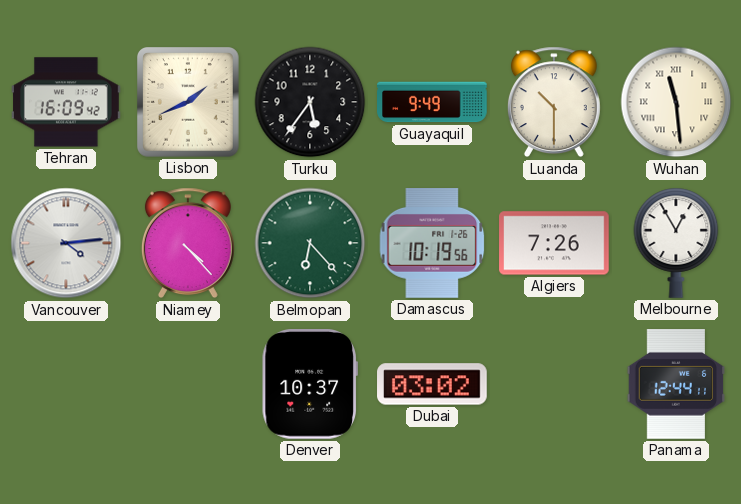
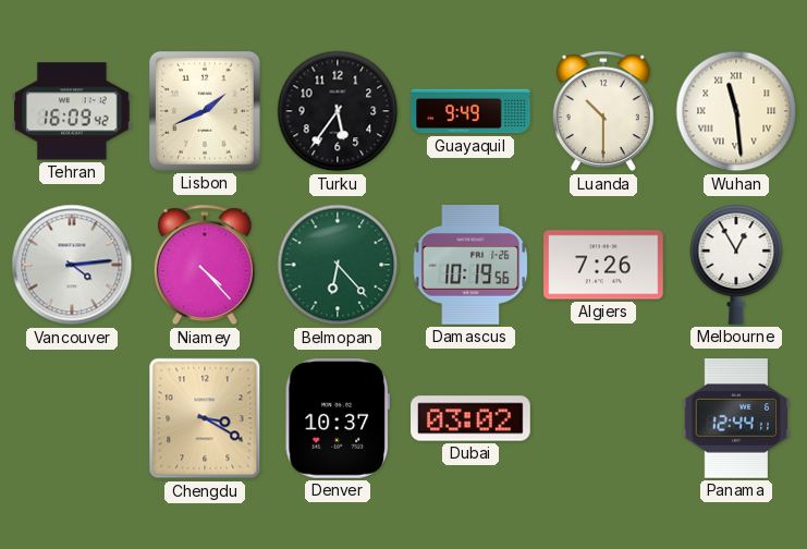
Chengdu: none -> 3:20
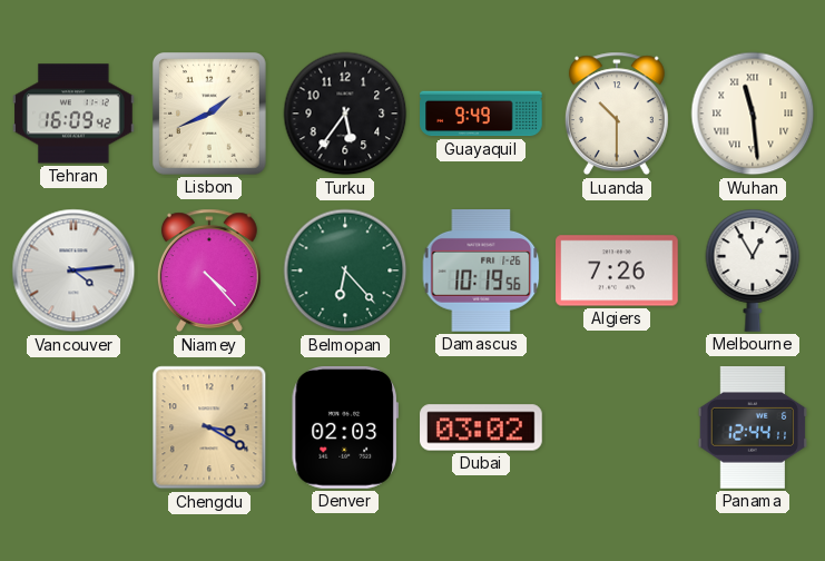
Denver: 10:37 -> 02:03
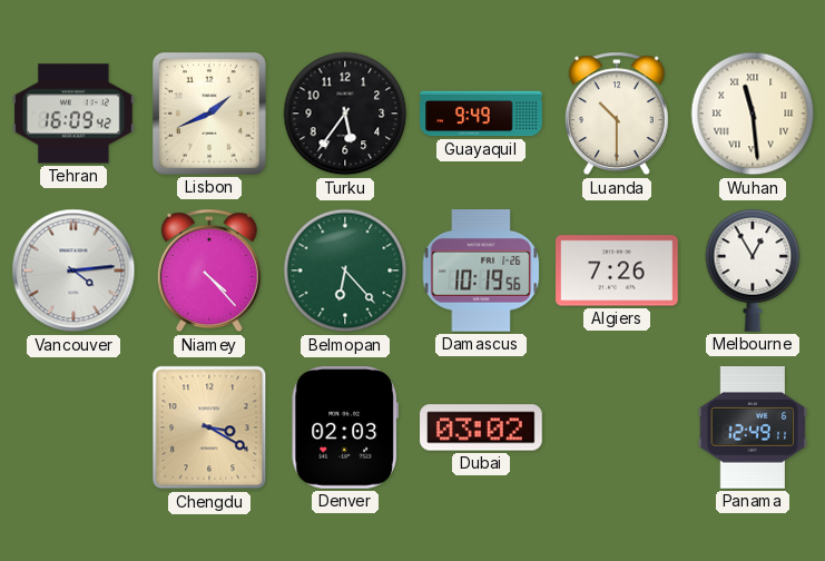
Panama: 12:44 -> 12:49
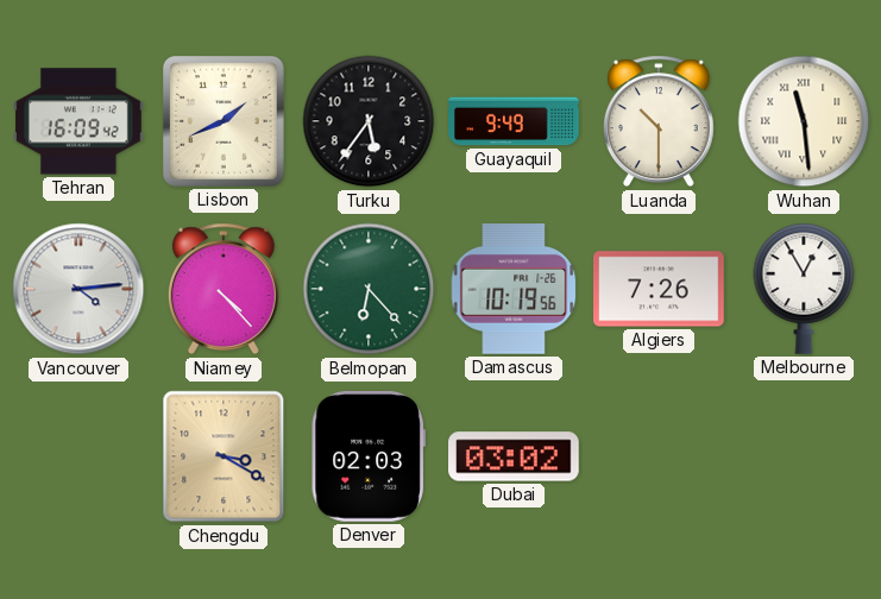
Panama: 12:49 -> none
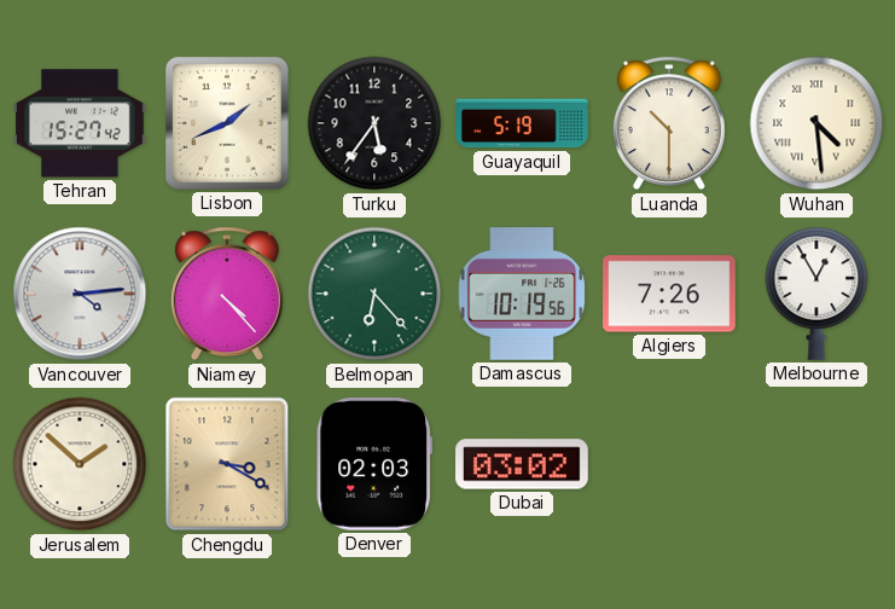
Tehran: 16:09 -> 15:27
Guayaquil: 9:49 -> 5:19
Wuhan: 11:29 -> 4:29
Jerusalem: none -> 1:52
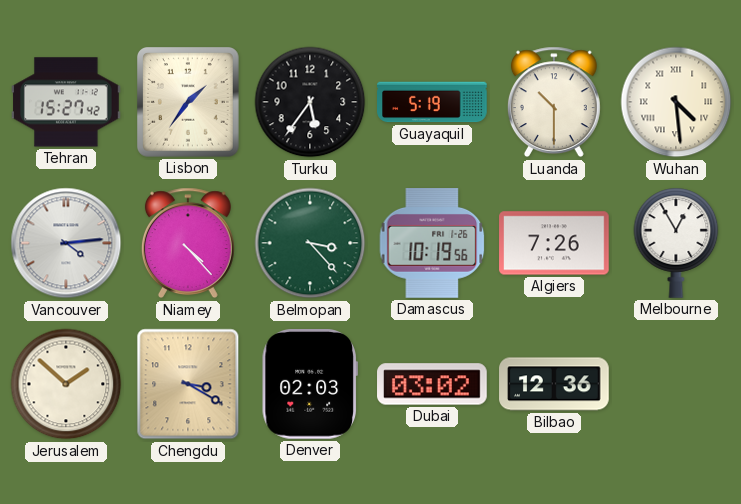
Lisbon: 1:41 -> 1:36
Belmopan: 6:23 -> 3:23
Bilbao: none -> 12:36
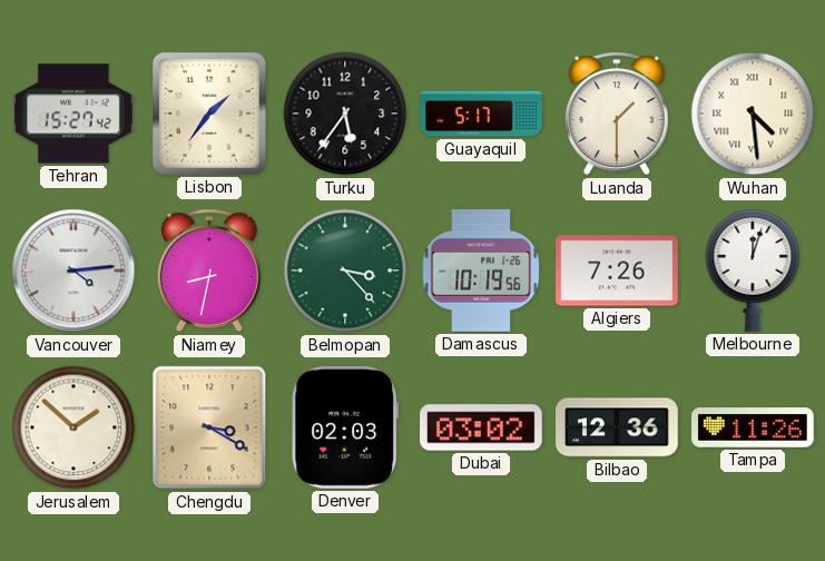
Guayaquil: 5:19 -> 5:17
Luanda: 10:30 -> 1:30
Niamey: 4:23 -> 8:32
Melbourne: 12:55 -> 12:03
Tampa: none -> 11:26
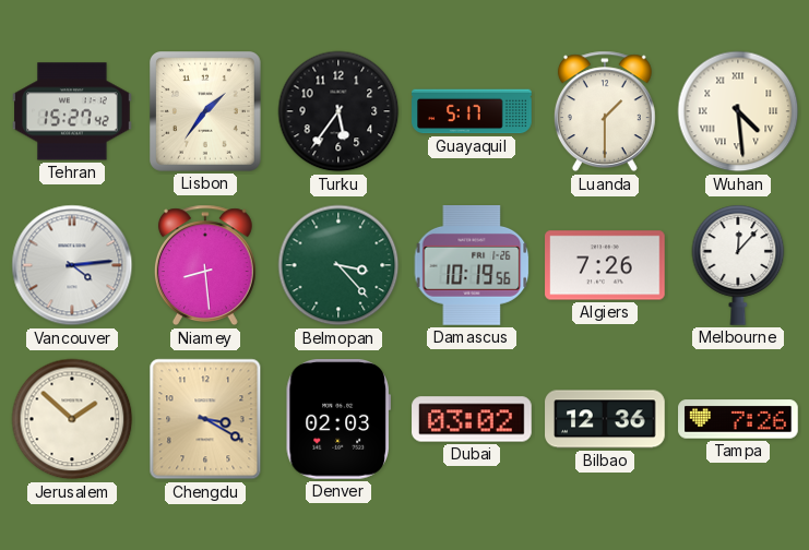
Niamey: 8:32 -> 8:29
Melbourne: 12:03 -> 12:07
Tampa: 11:26 -> 7:26
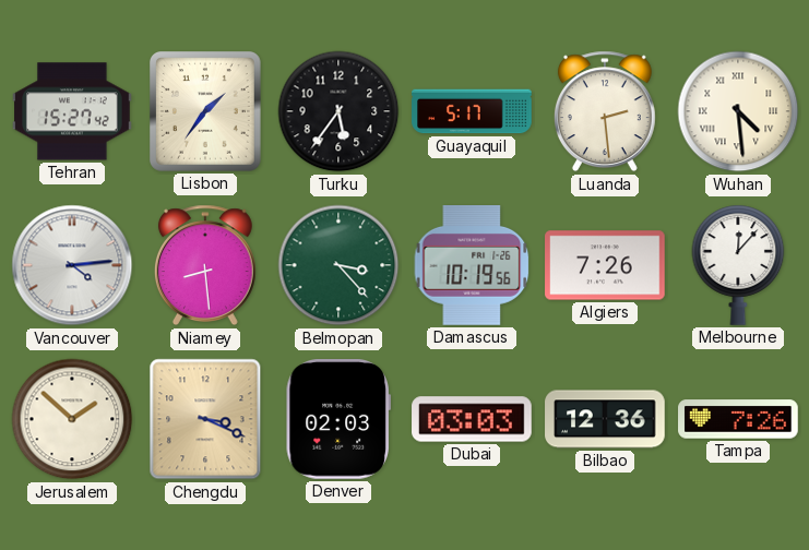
Luanda: 1:30 -> 2:29
Chengdu: 3:20 -> 3:19
Dubai: 03:02 -> 03:03
